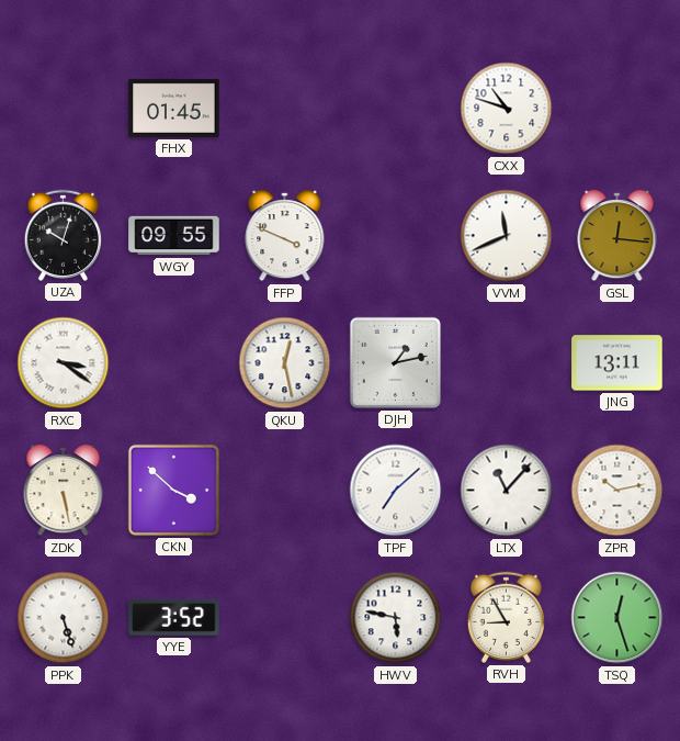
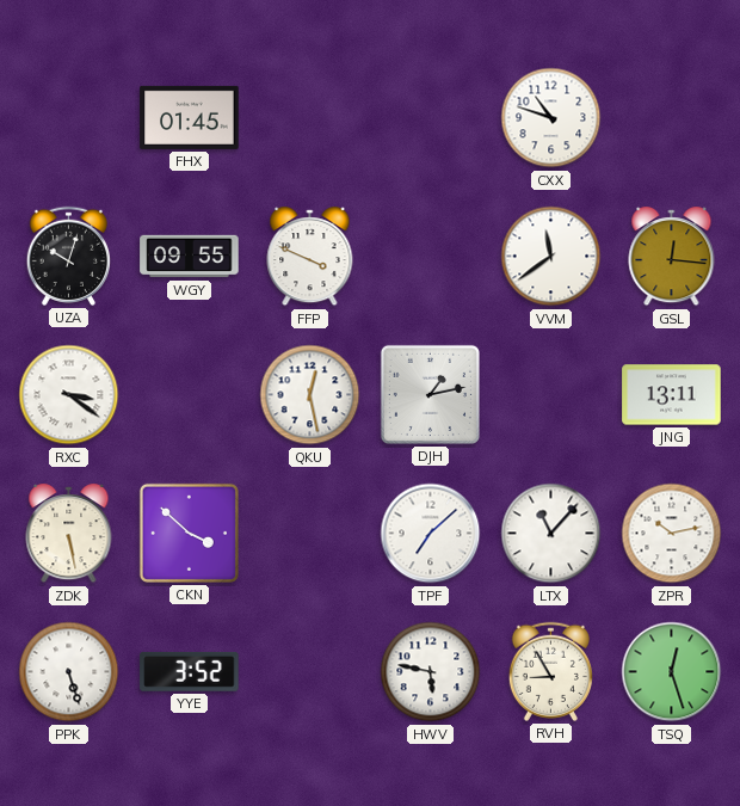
VVM: 11:41 -> 11:39
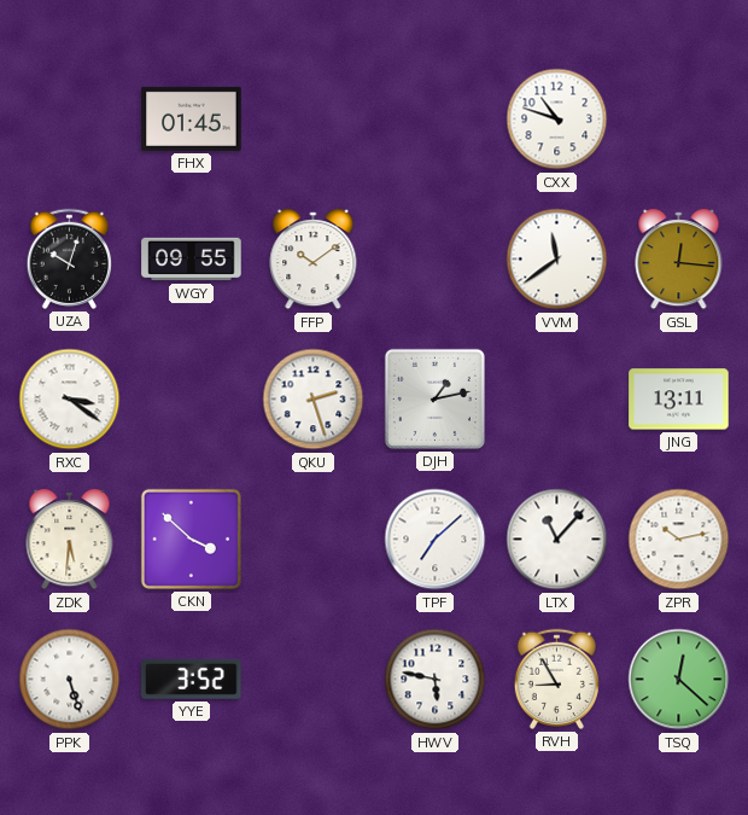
FFP: 3:49 -> 10:09
QKU: 12:28 -> 2:27
ZDK: 5:28 -> 5:31
TSQ: 12:27 -> 12:22
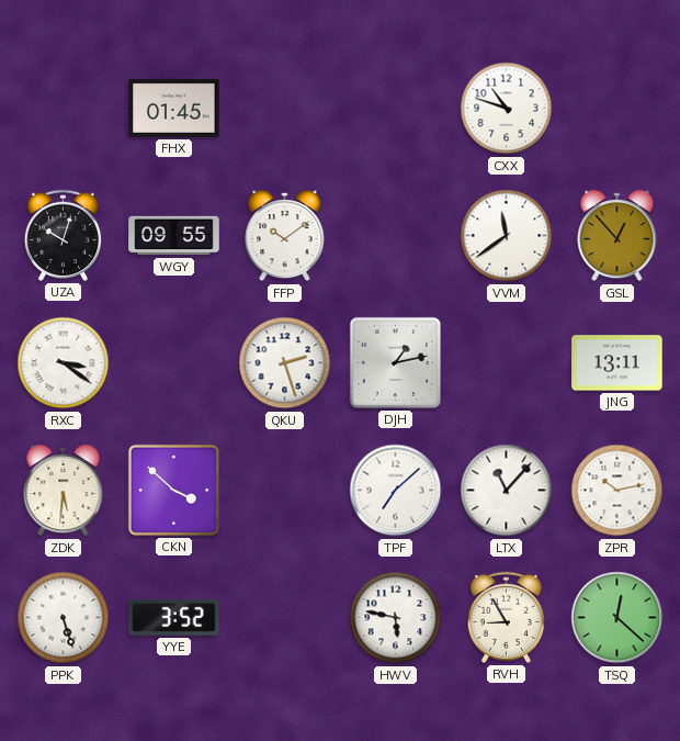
GSL: 12:16 -> 12:53
